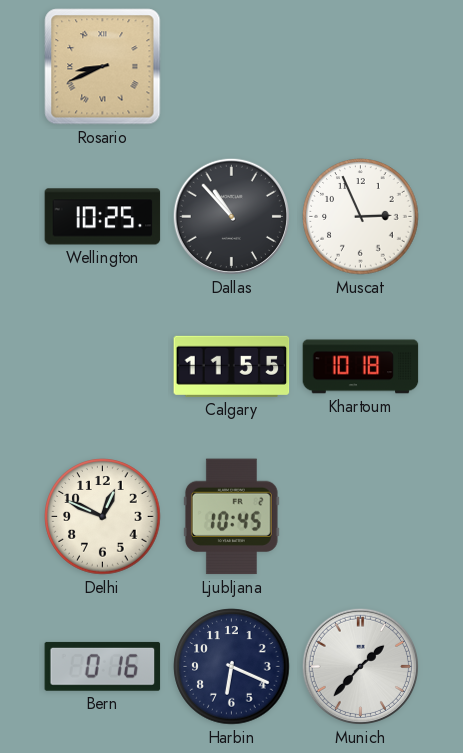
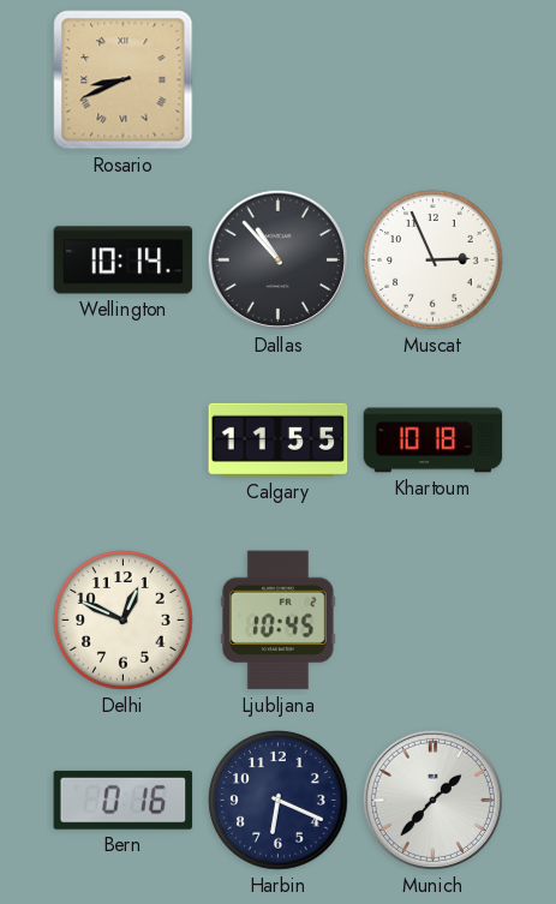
Wellington: 10:25 -> 10:14
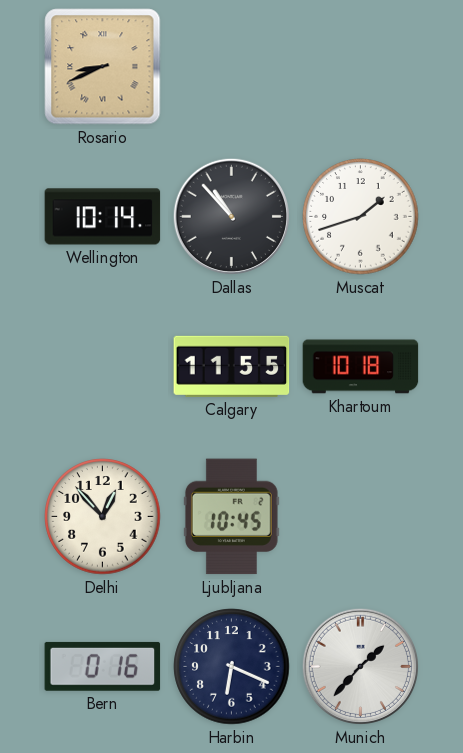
Muscat: 2:56 -> 1:42
Delhi: 12:49 -> 12:53
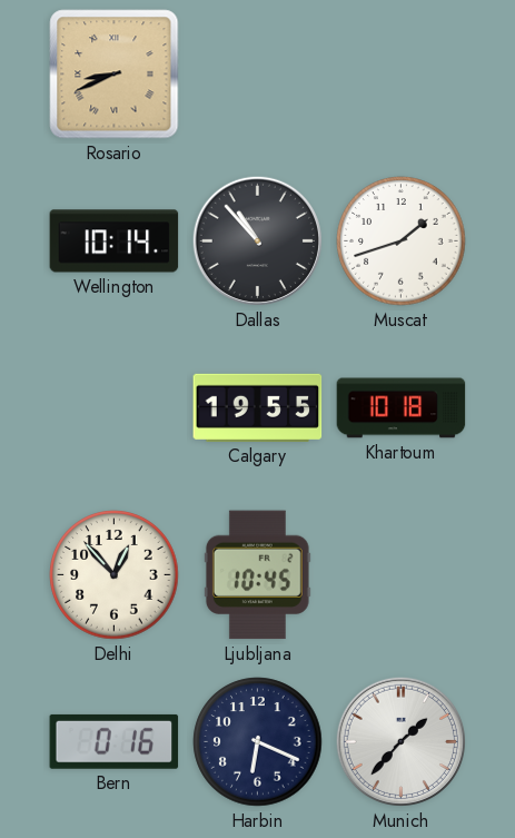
Calgary: 11:55 -> 19:55
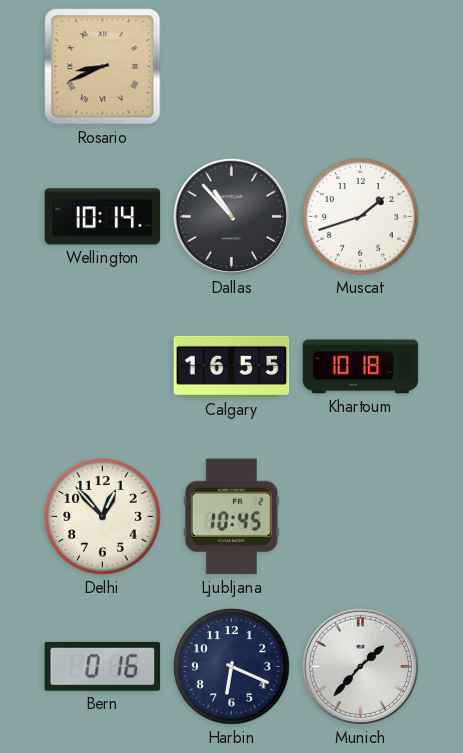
Calgary: 19:55 -> 16:55
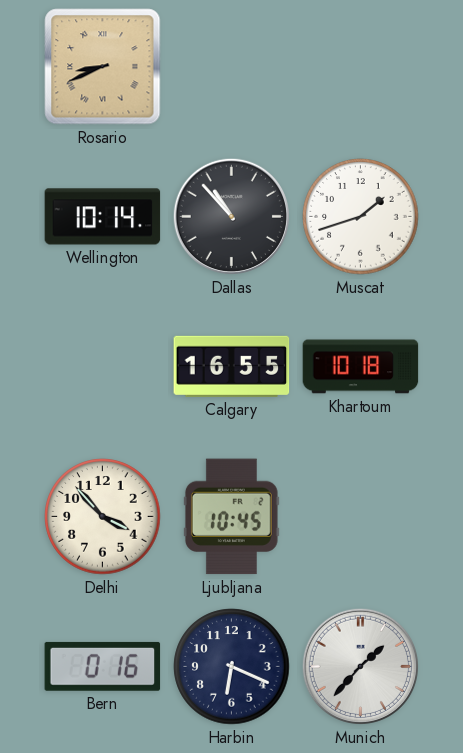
Delhi: 12:53 -> 3:53
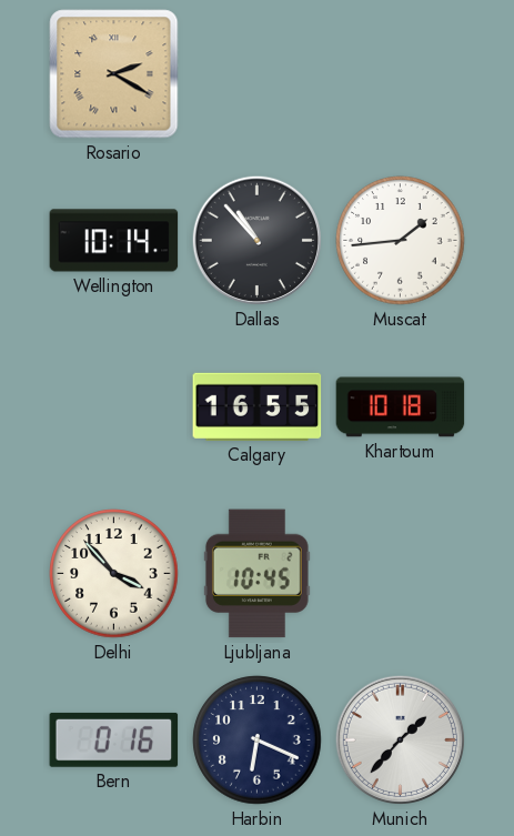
Rosario: 8:41 -> 2:20
Muscat: 1:42 -> 1:44
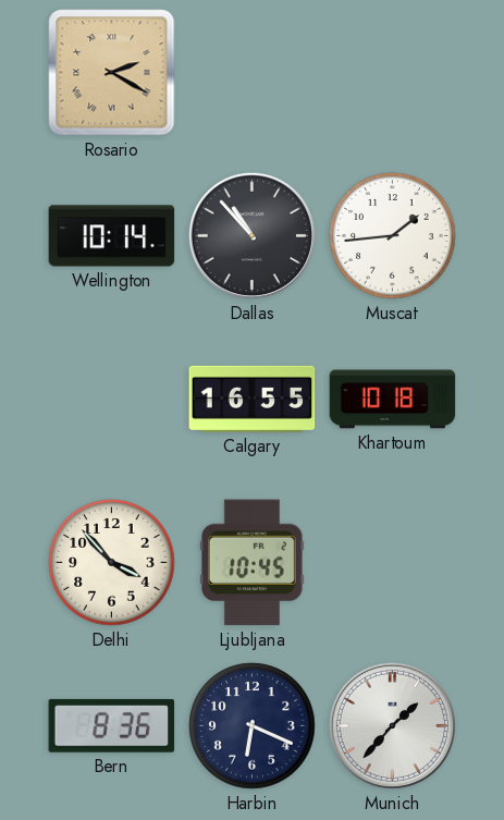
Bern: 0:16 -> 8:36
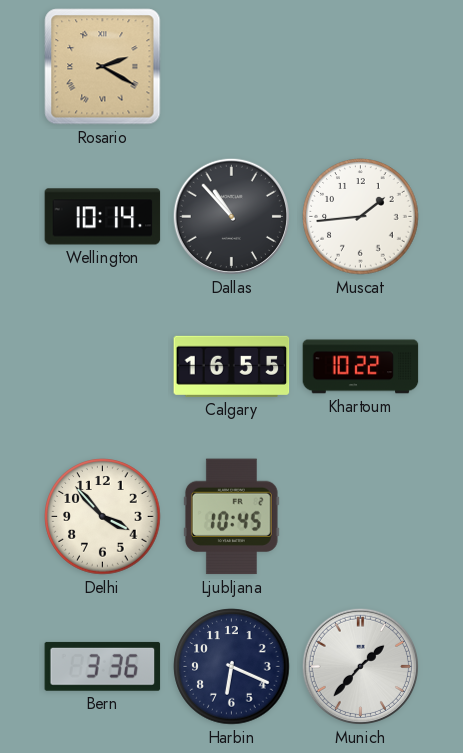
Khartoum: 10:18 -> 10:22
Bern: 8:36 -> 3:36
